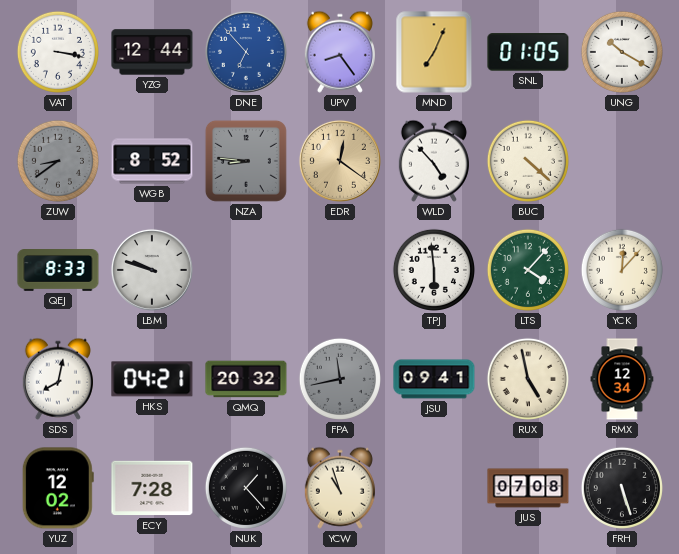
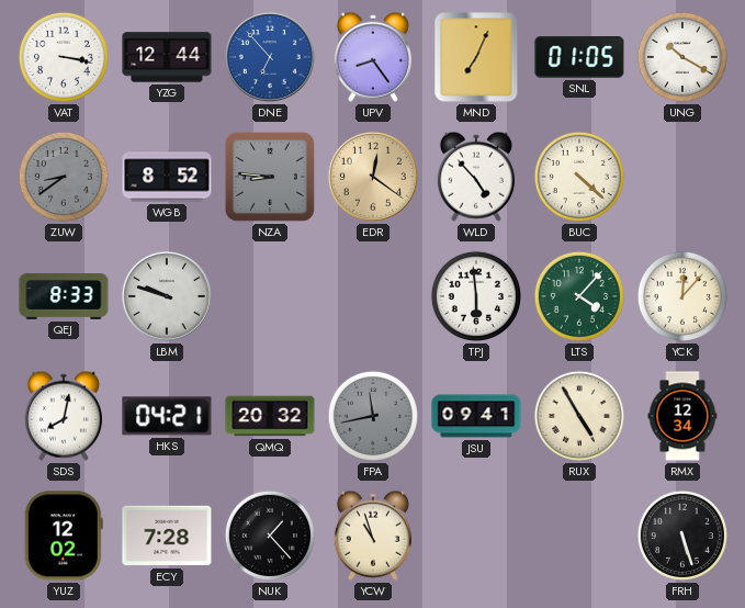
RUX: 4:58 -> 4:55
JUS: 07:08 -> none
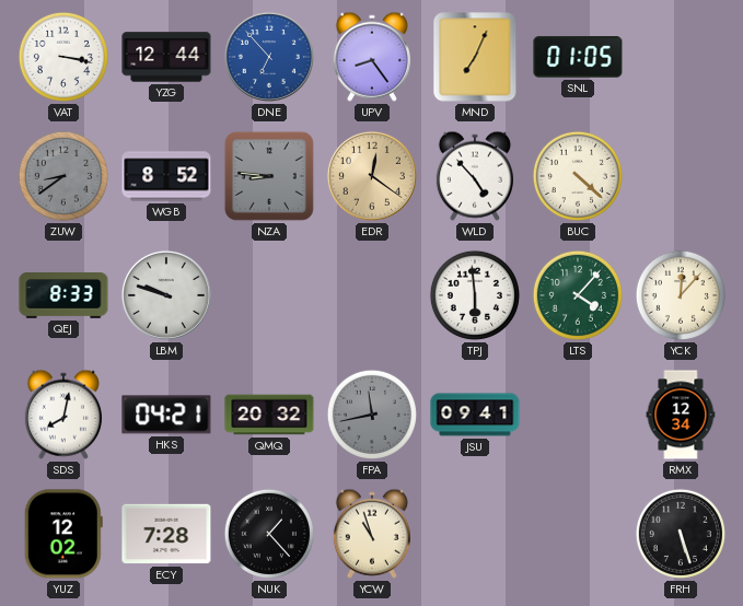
UNG: 10:20 -> none
RUX: 4:55 -> none
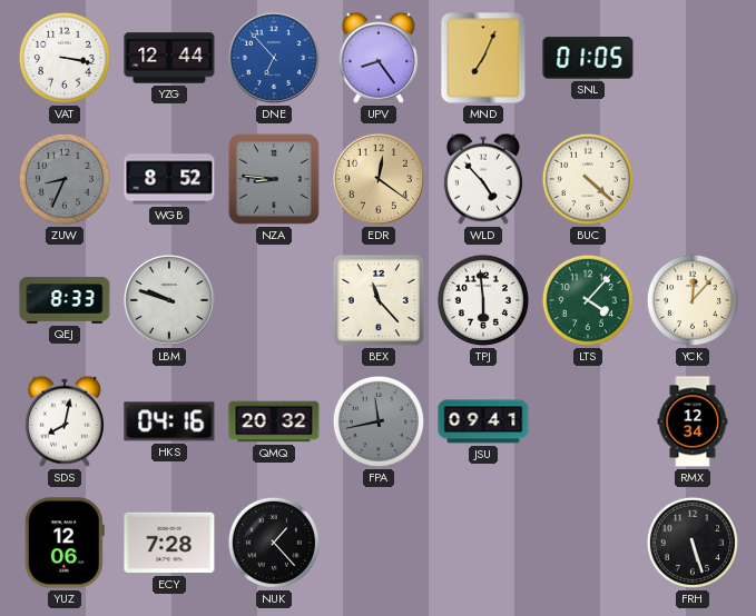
ZUW: 8:39 -> 8:34
BEX: none -> 11:23
HKS: 04:21 -> 04:16
YUZ: 12:02 -> 12:06
YCW: 10:57 -> none
